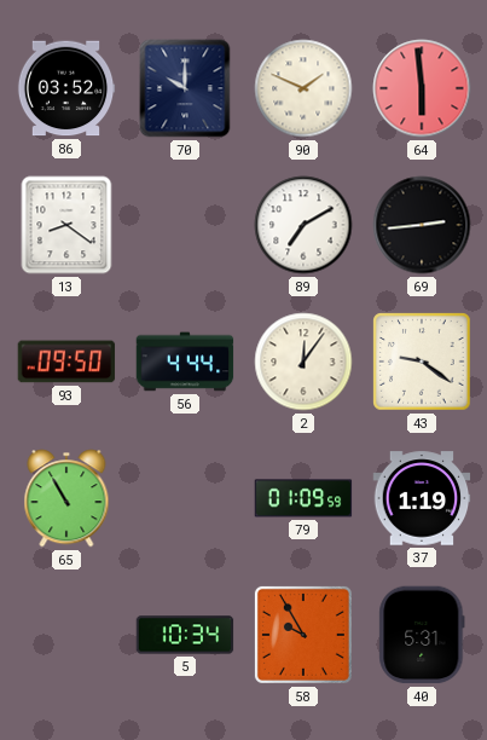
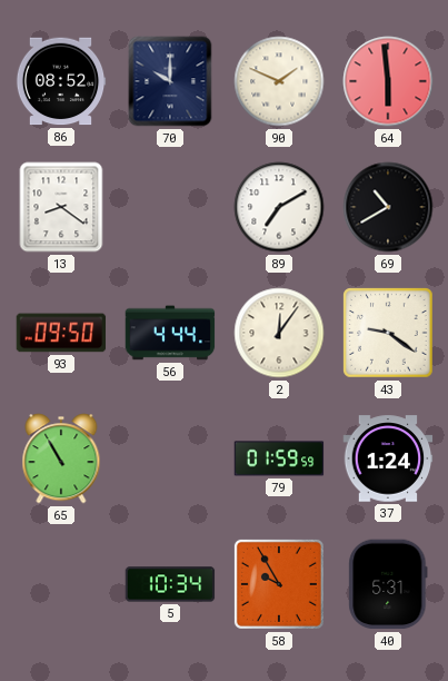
86: 03:52 -> 08:52
69: 2:44 -> 10:40
79: 01:09 -> 01:59
37: 1:19 -> 1:24
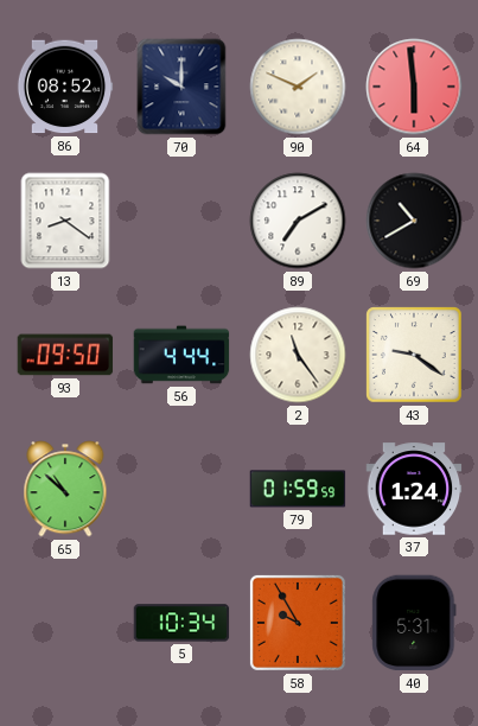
2: 12:06 -> 11:24
65: 10:55 -> 10:52
